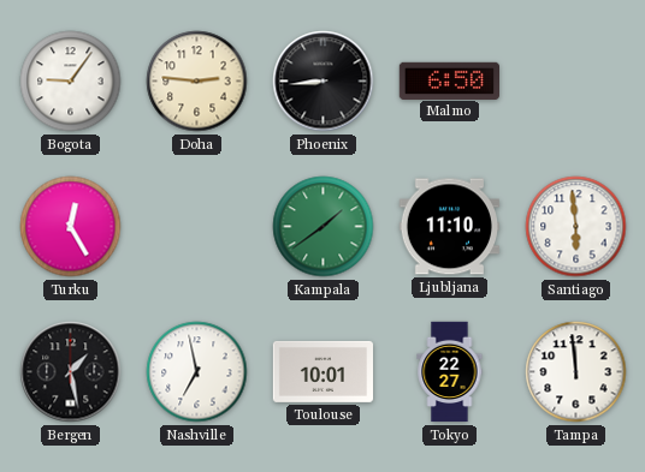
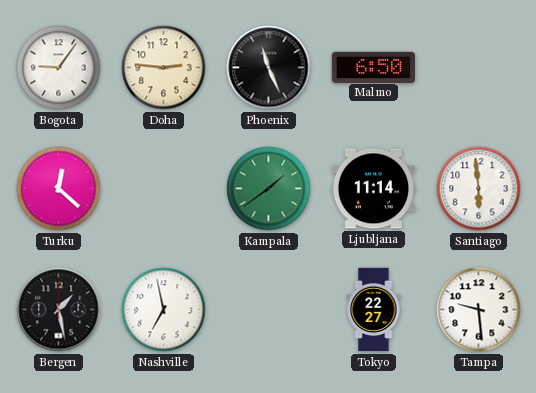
Phoenix: 8:44 -> 11:26
Turku: 12:25 -> 12:22
Ljubljana: 11:10 -> 11:14
Toulouse: 10:01 -> none
Tampa: 11:59 -> 9:29
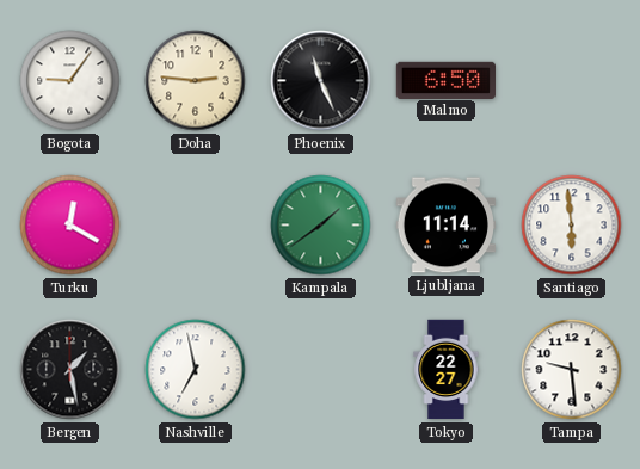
Turku: 12:22 -> 12:20
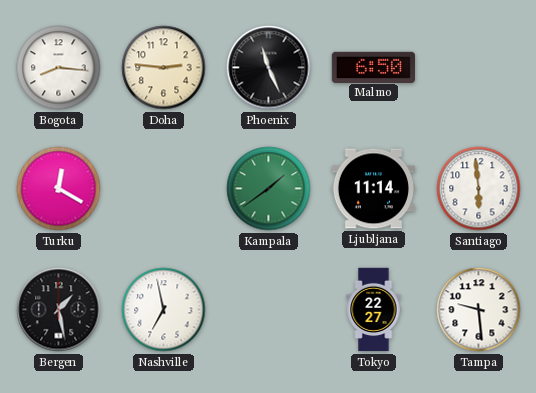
Bogota: 9:06 -> 8:16
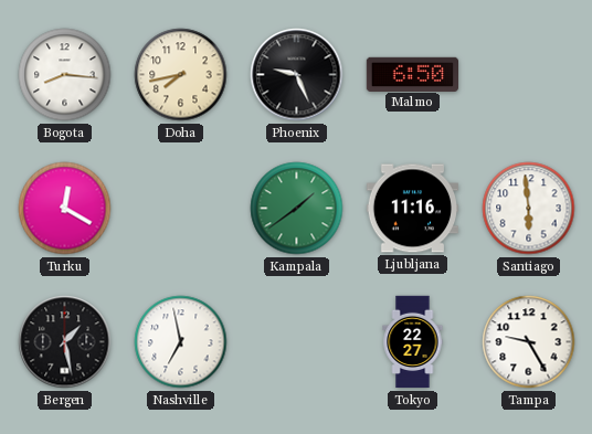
Doha: 2:46 -> 7:43
Phoenix: 11:26 -> 9:26
Ljubljana: 11:14 -> 11:16
Tampa: 9:29 -> 9:25
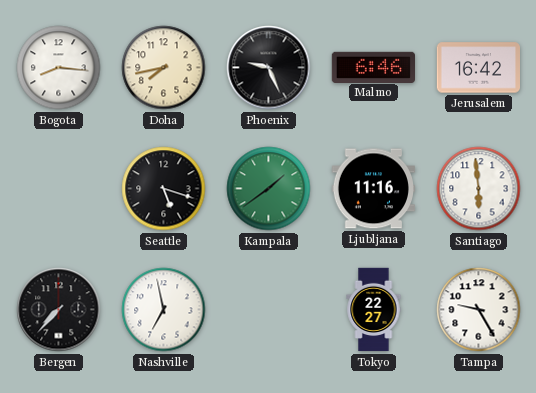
Malmo: 6:50 -> 6:46
Jerusalem: none -> 16:42
Turku: 12:20 -> none
Seattle: none -> 5:18
Bergen: 1:28 -> 7:37
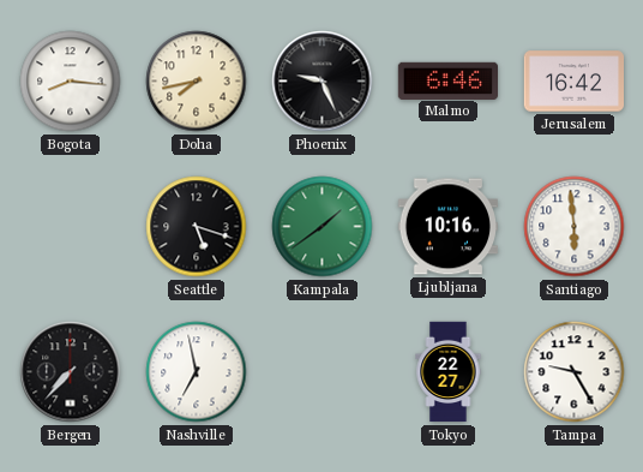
Ljubljana: 11:16 -> 10:16
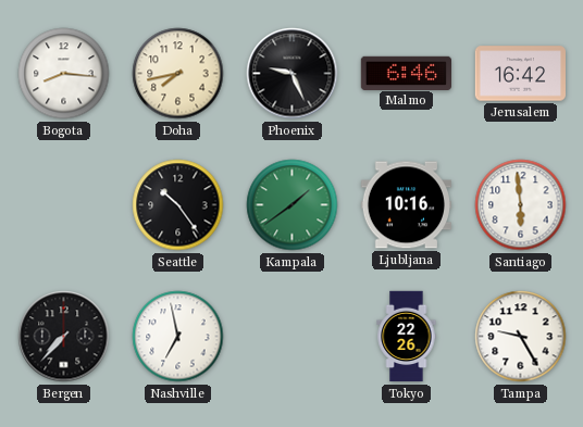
Seattle: 5:18 -> 10:24
Tokyo: 22:27 -> 22:26
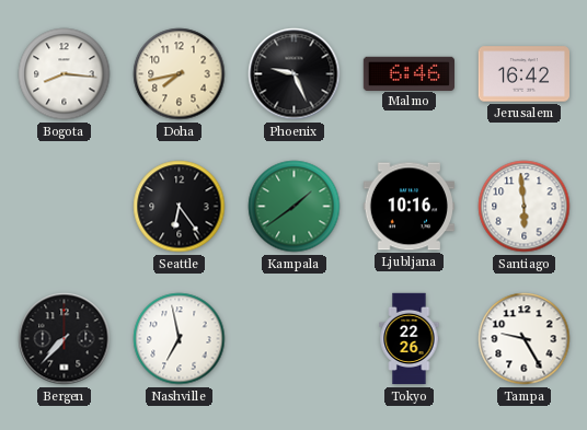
Seattle: 10:24 -> 6:24
